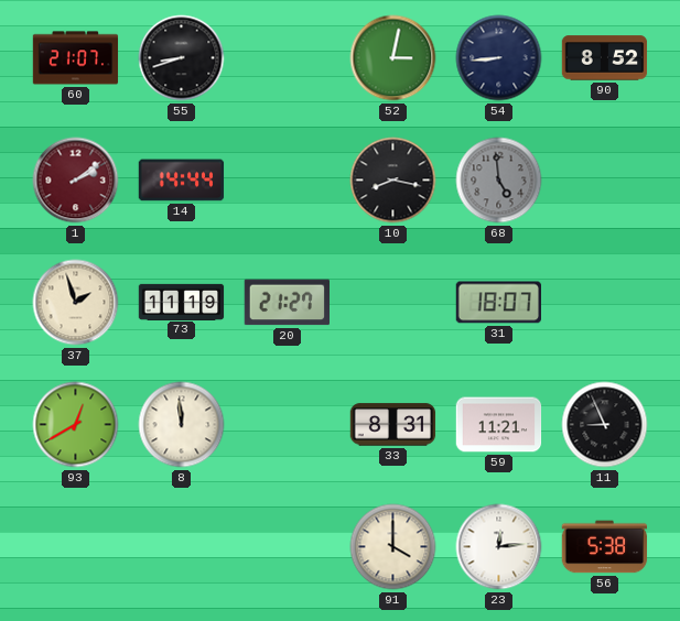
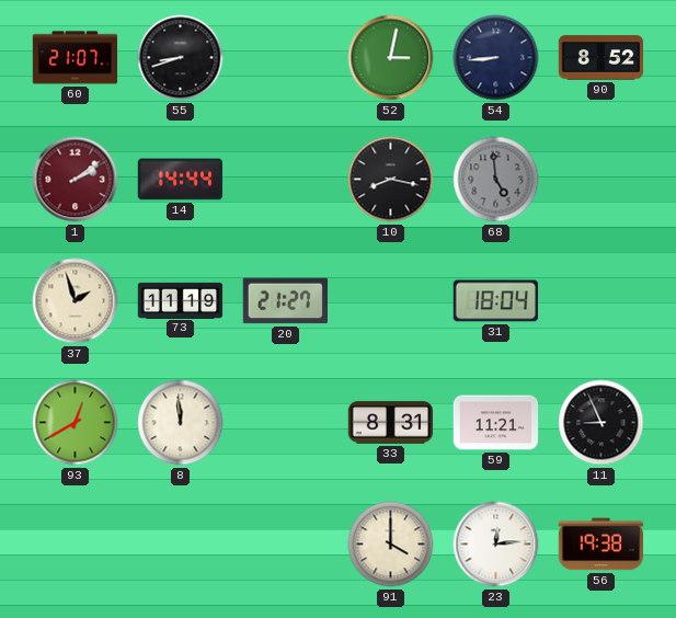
31: 18:07 -> 18:04
56: 5:38 -> 19:38
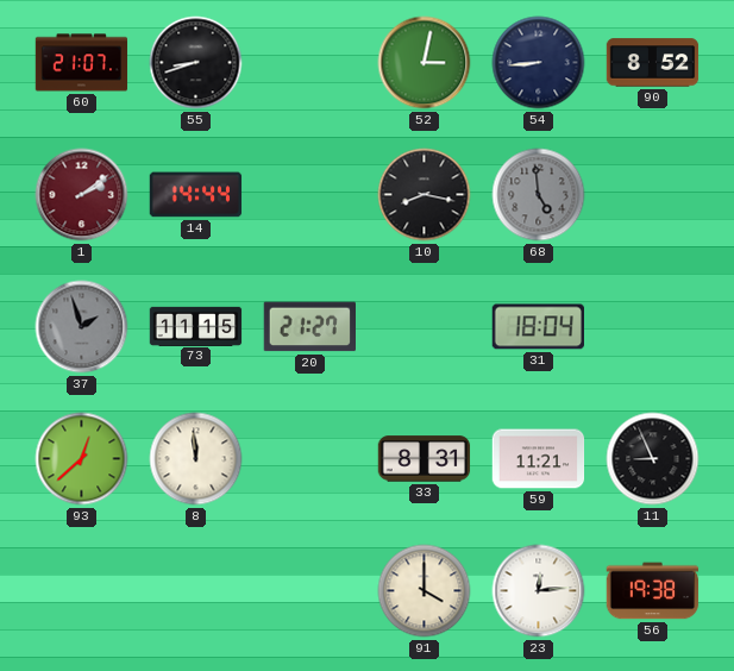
37 dial: cream -> grey
73: 11:19 -> 11:15
93: 12:40 -> 12:38
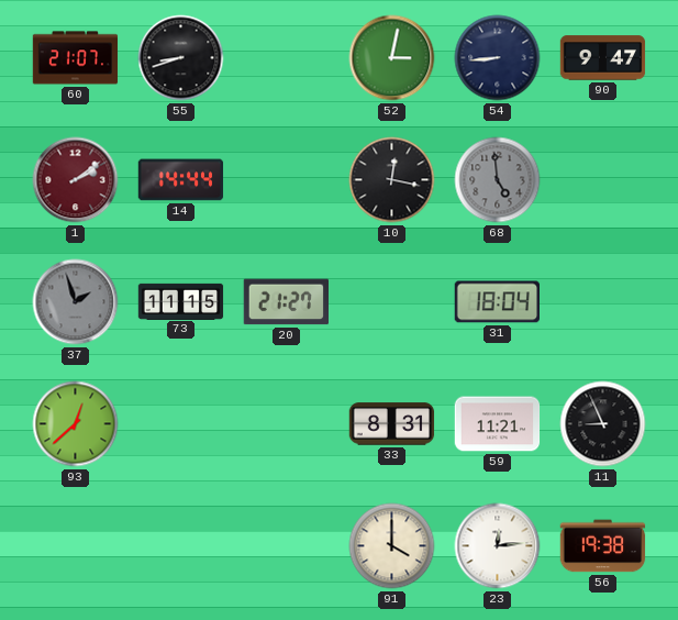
90: 8:52 -> 9:47
10: 8:17 -> 12:17
8: 11:59 -> none
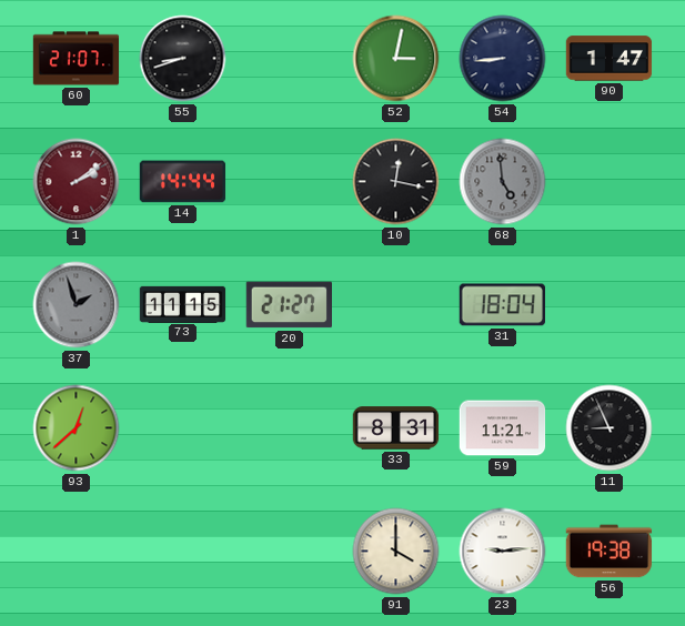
90: 9:47 -> 1:47
23: 12:14 -> 9:14
